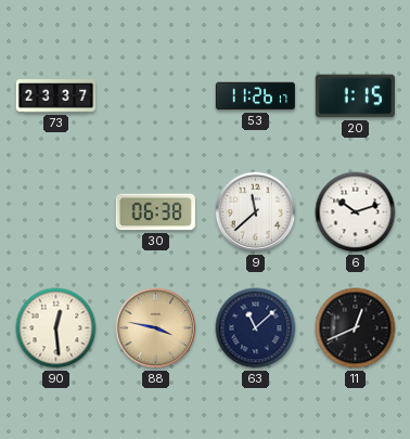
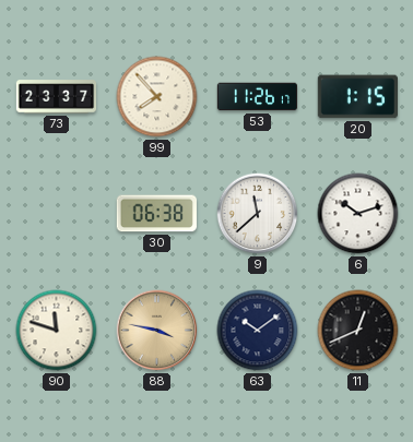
99: none -> 7:53
90: 12:29 -> 11:48
63: 11:08 -> 10:09
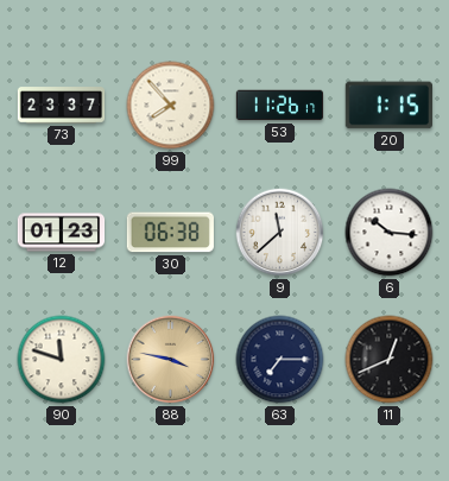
12: none -> 01:23
6: 10:12 -> 10:16
63: 10:09 -> 7:15
